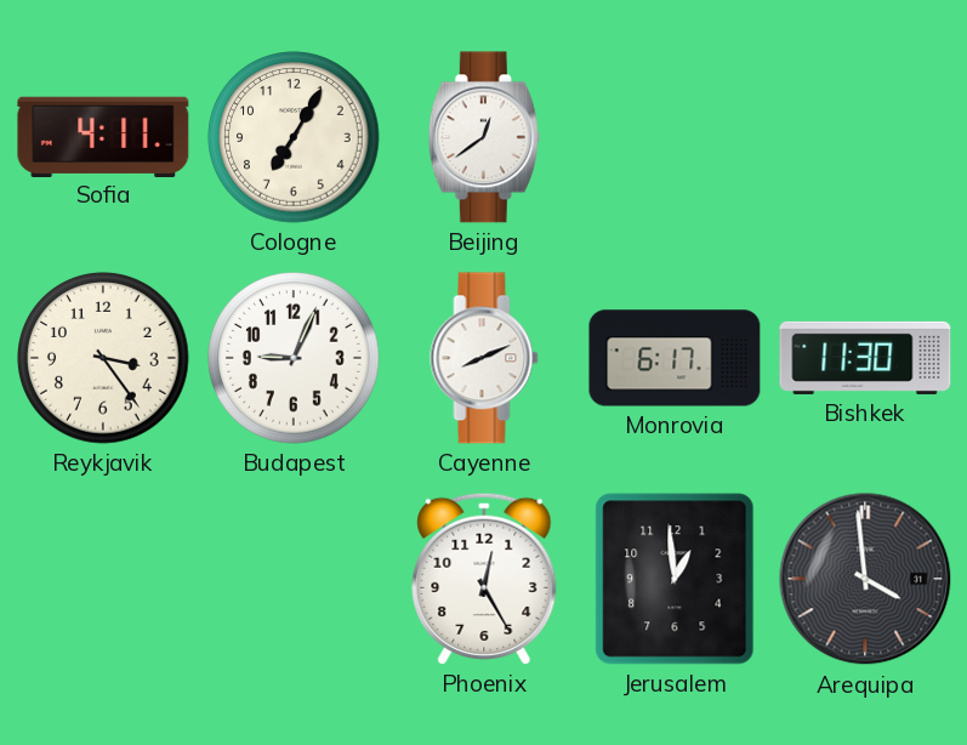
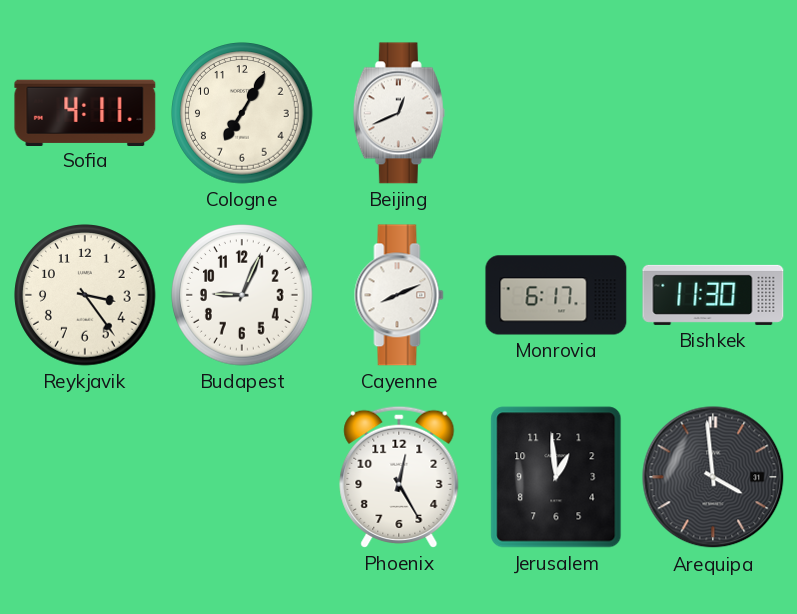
Beijing: 12:39 -> 12:41
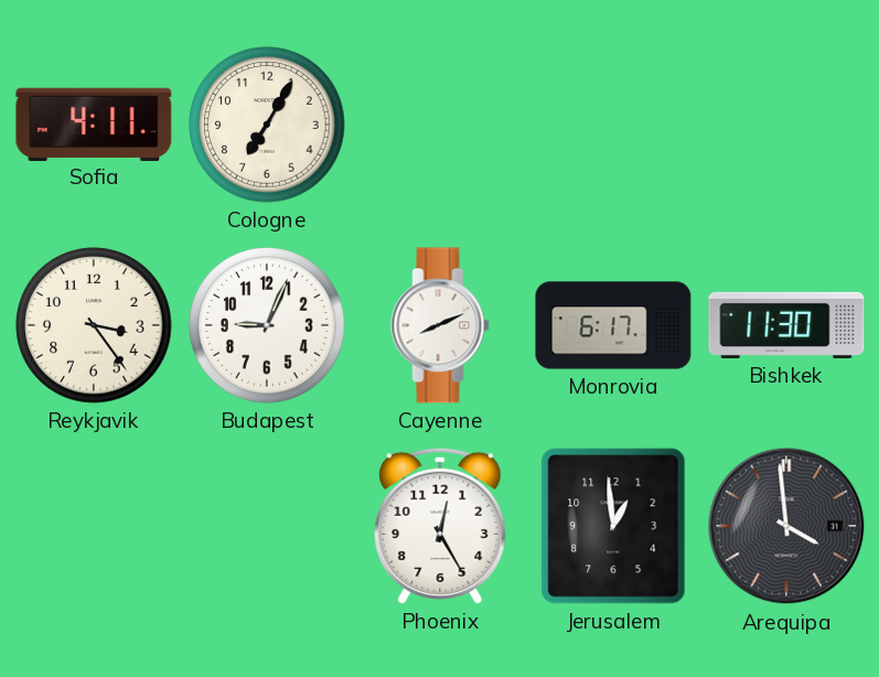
Beijing: 12:41 -> none
